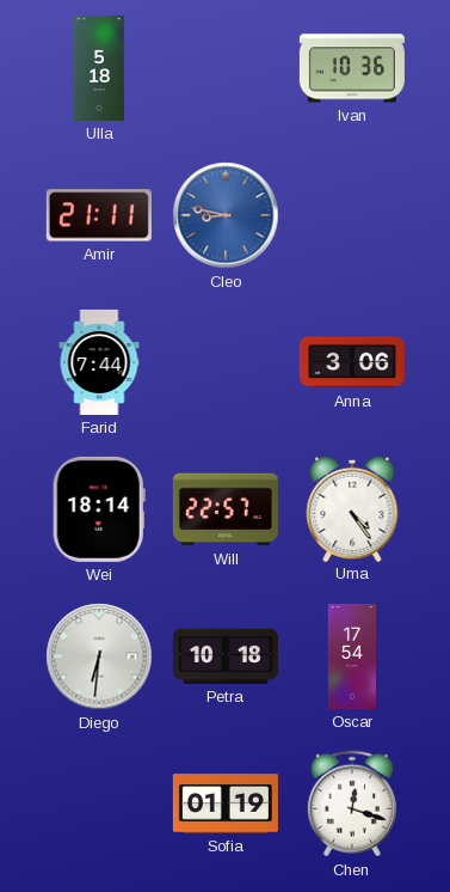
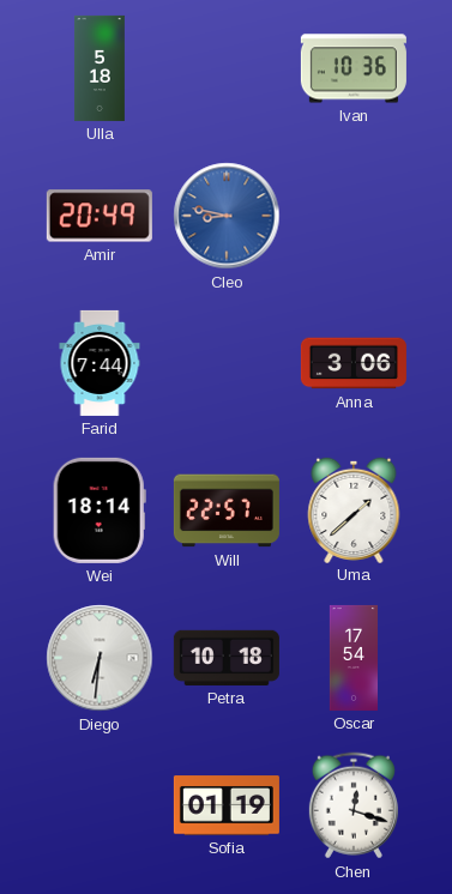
Amir: 21:11 -> 20:49
Uma: 4:24 -> 1:38
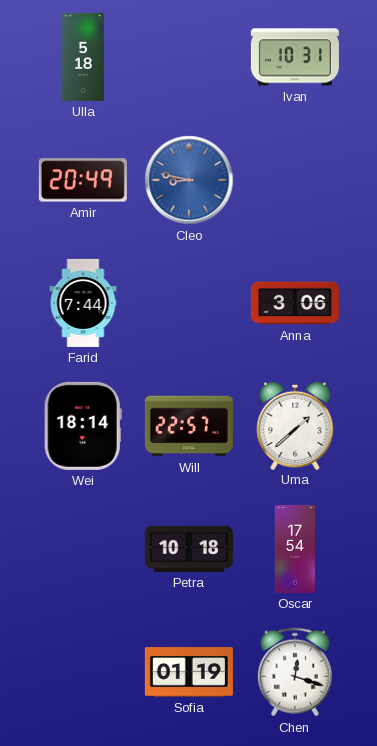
Ivan: 10:36 -> 10:31
Diego: 6:31 -> none
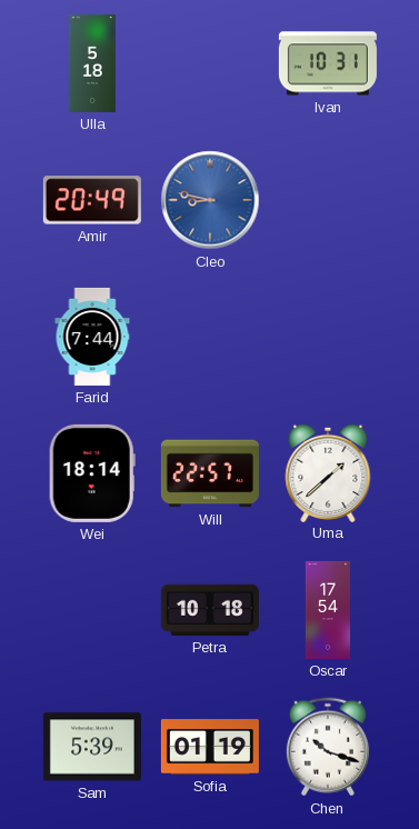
Anna: 3:06 -> none
Sam: none -> 5:39
Chen: 12:18 -> 10:18
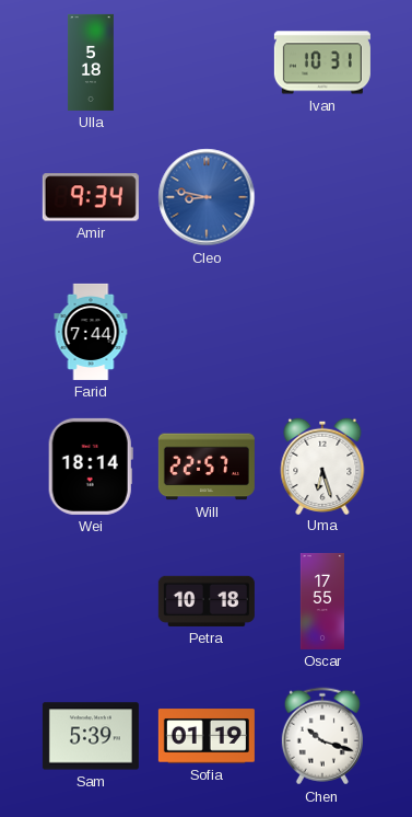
Amir: 20:49 -> 9:34
Uma: 1:38 -> 6:27
Oscar: 17:54 -> 17:55
